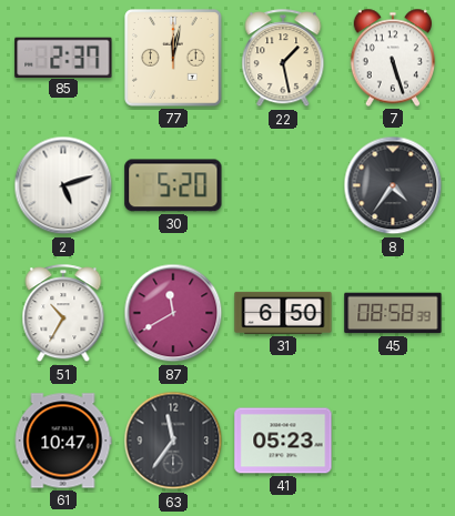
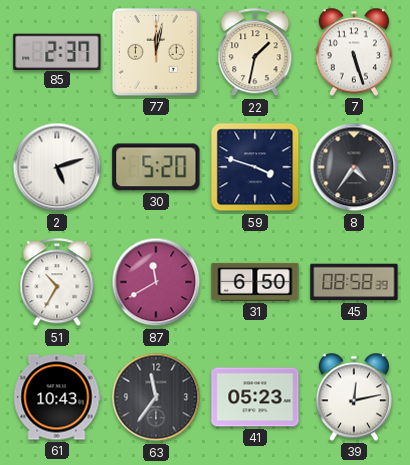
22: 1:28 -> 1:32
59: none -> 3:48
61: 10:47 -> 10:43
39: none -> 12:13
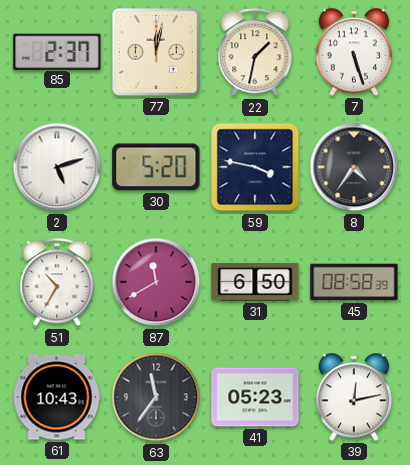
59: 3:48 -> 3:47
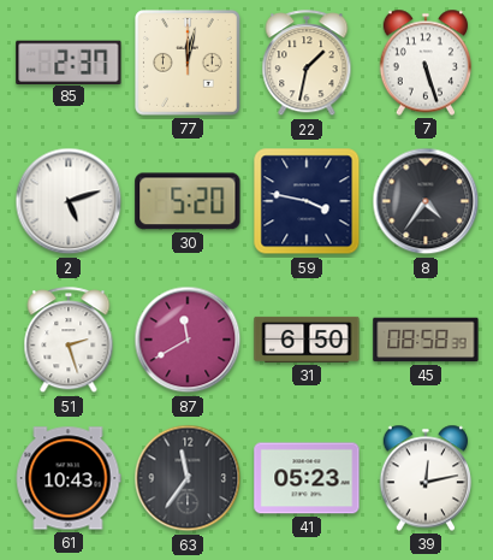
51: 10:35 -> 2:27
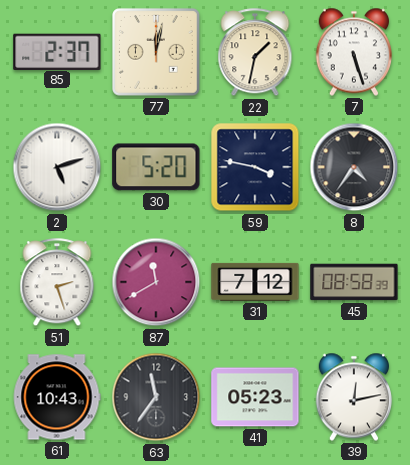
31: 6:50 -> 7:12
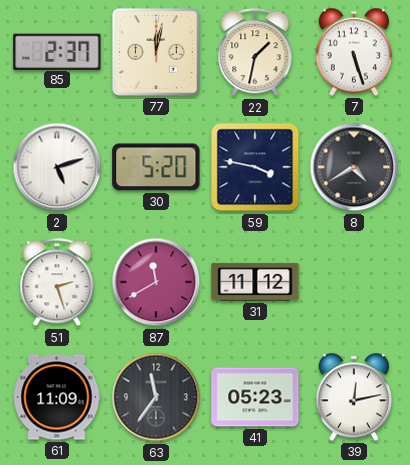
8: 4:36 -> 4:40
31: 7:12 -> 11:12
45: 08:58 -> none
61: 10:43 -> 11:09
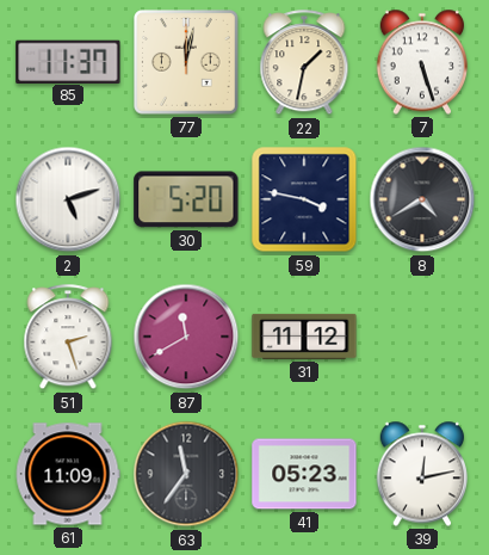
85: 2:37 -> 11:37
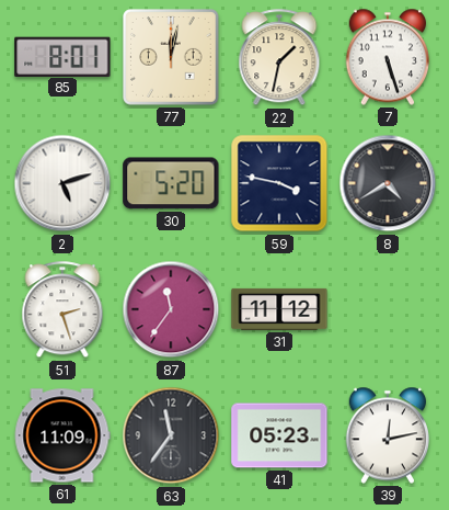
85: 11:37 -> 8:01
87: 11:40 -> 11:36
